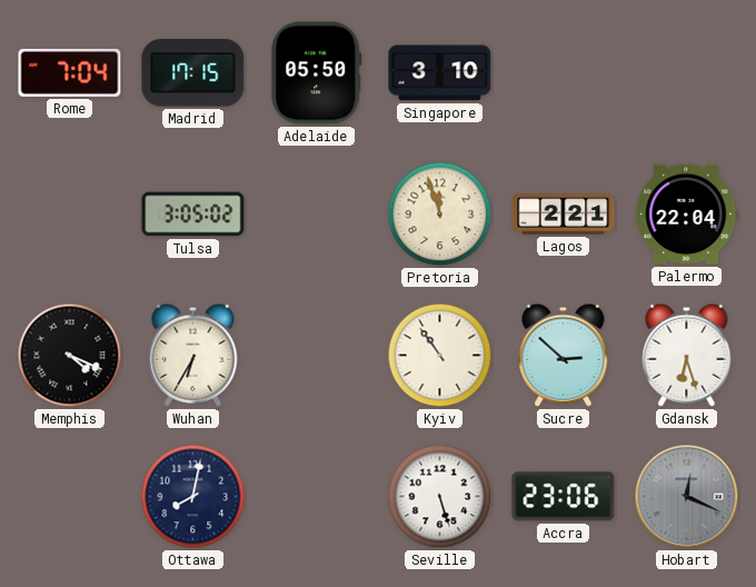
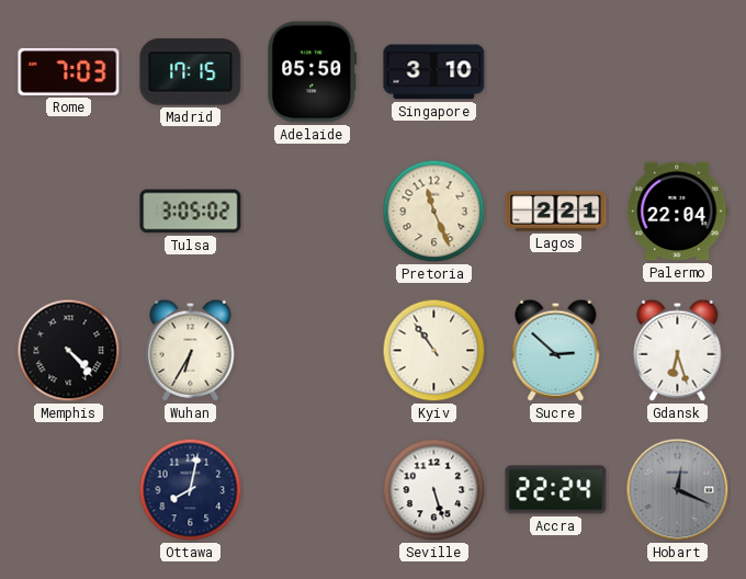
Rome: 7:04 -> 7:03
Pretoria: 11:57 -> 11:26
Memphis: 4:19 -> 4:23
Accra: 23:06 -> 22:24
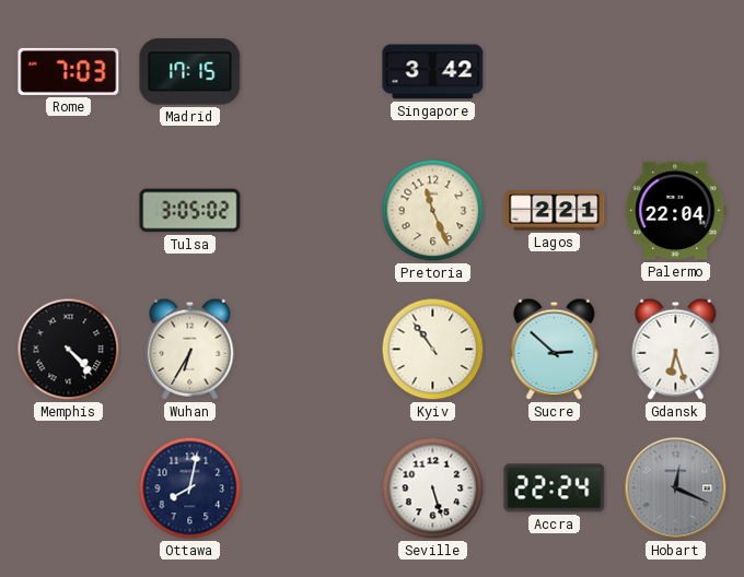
Adelaide: 05:50 -> none
Singapore: 3:10 -> 3:42
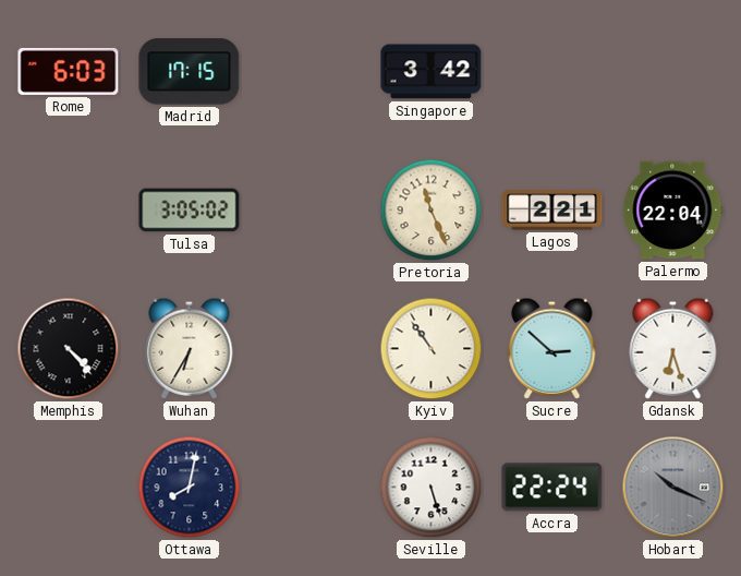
Rome: 7:03 -> 6:03
Hobart: 12:19 -> 10:19
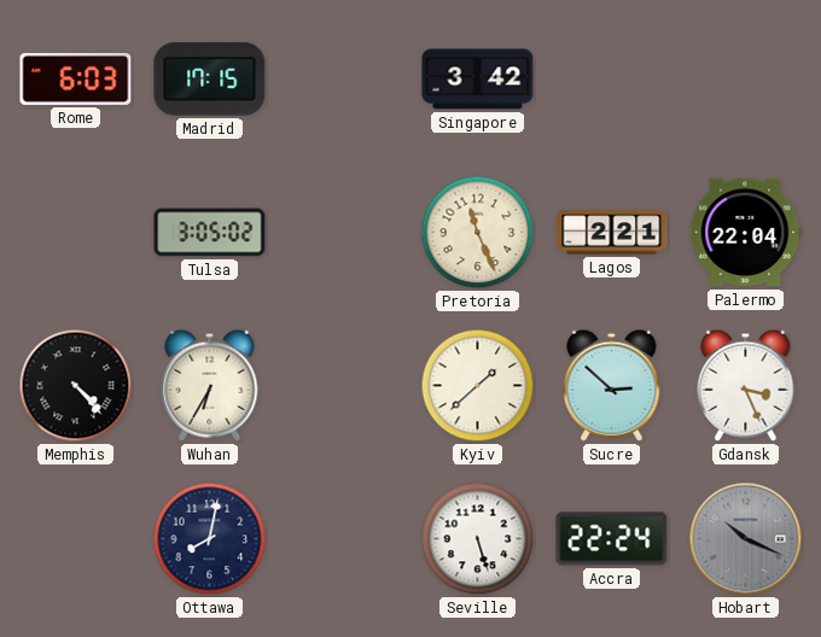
Kyiv: 10:54 -> 1:38
Gdansk: 6:27 -> 3:26
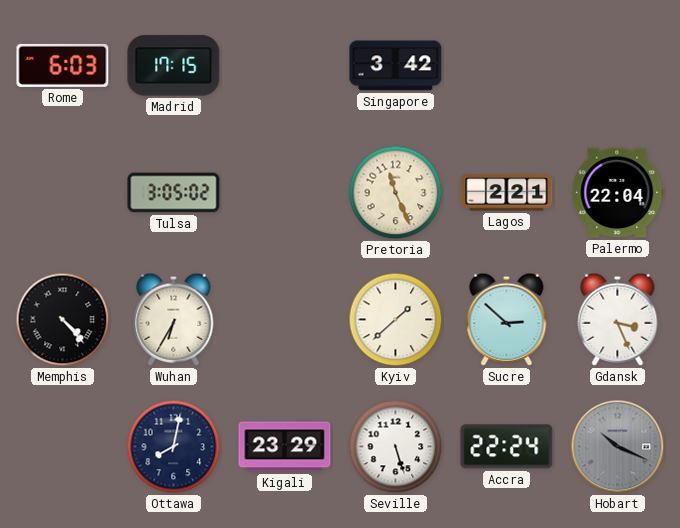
Kigali: none -> 23:29
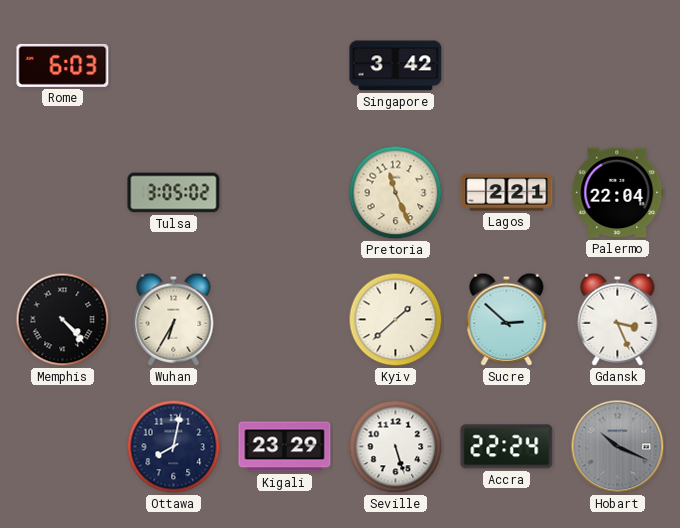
Madrid: 17:15 -> none
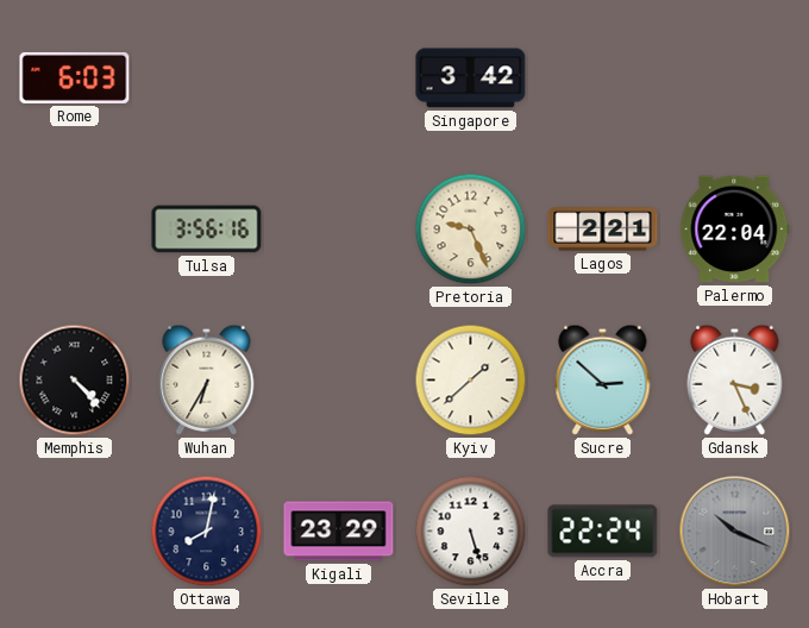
Tulsa: 3:05 -> 3:56
Pretoria: 11:26 -> 9:26
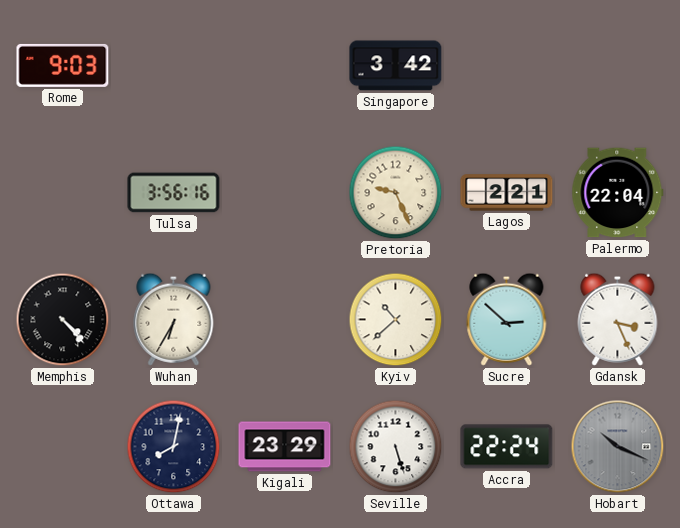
Rome: 6:03 -> 9:03
Kyiv: 1:38 -> 10:38
